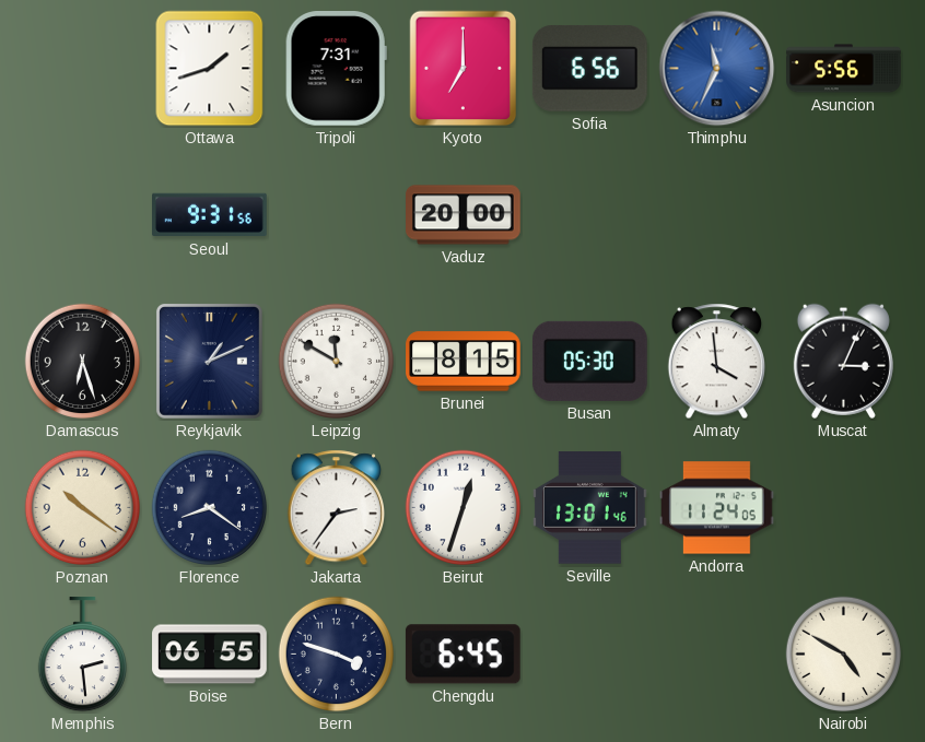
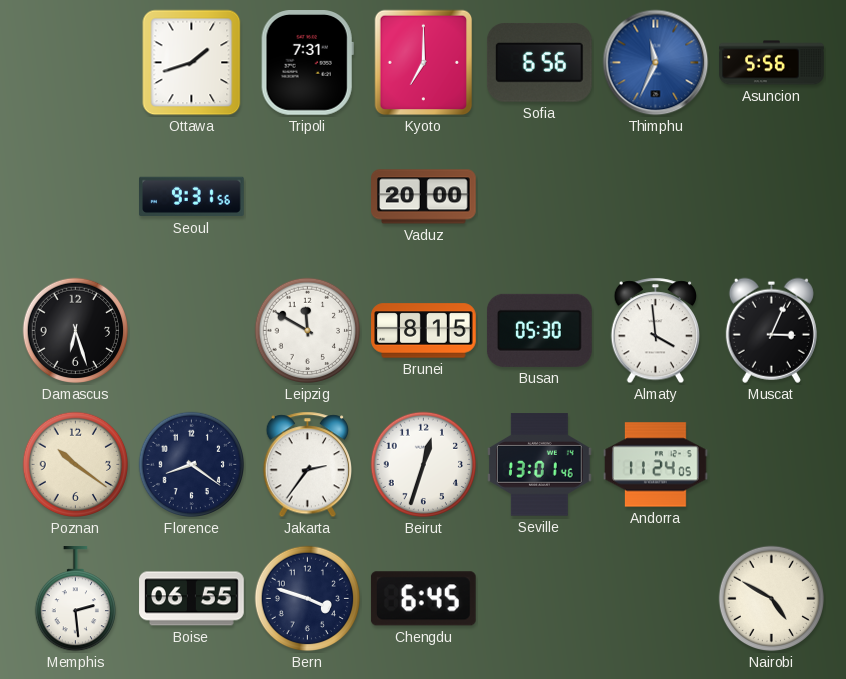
Reykjavik: 1:11 -> none
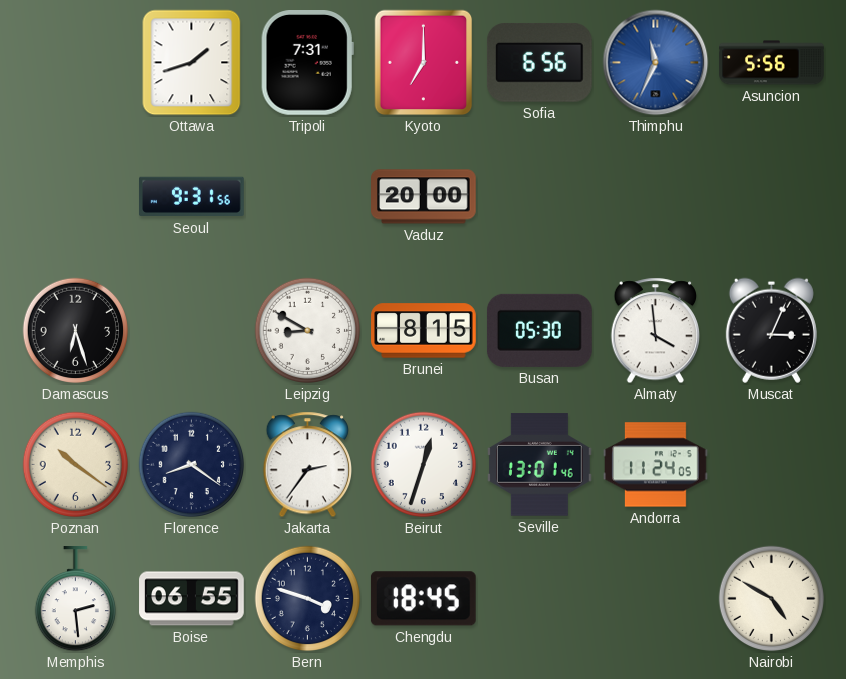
Leipzig: 11:50 -> 8:50
Chengdu: 6:45 -> 18:45
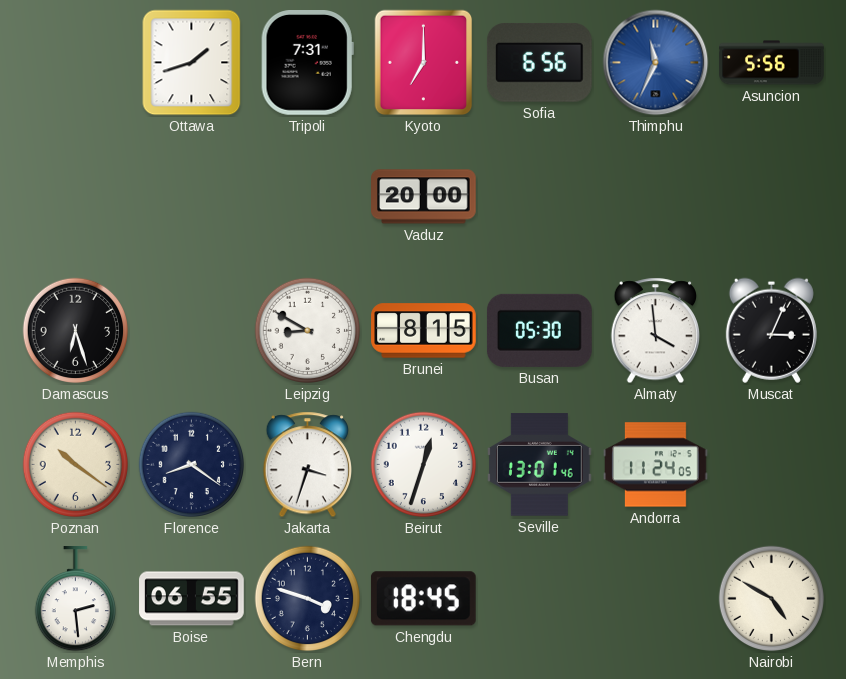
Seoul: 9:31 -> none
Jakarta: 2:36 -> 3:33
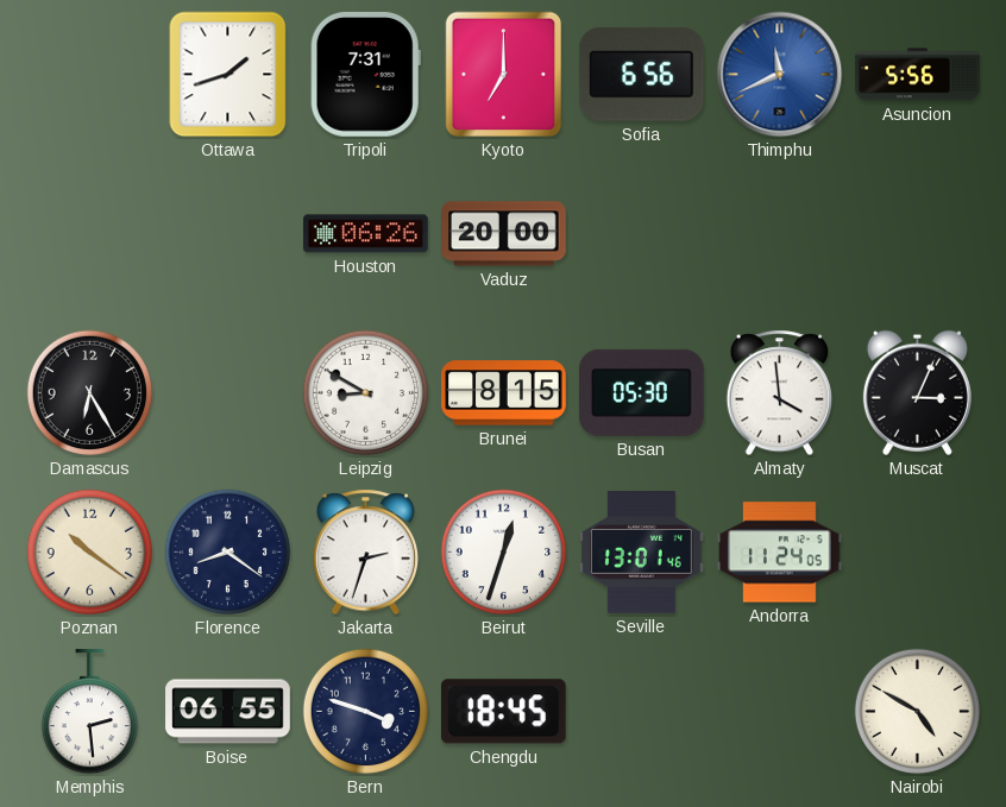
Thimphu: 11:34 -> 11:41
Houston: none -> 06:26
Damascus: 6:27 -> 6:25
Jakarta: 3:33 -> 2:33
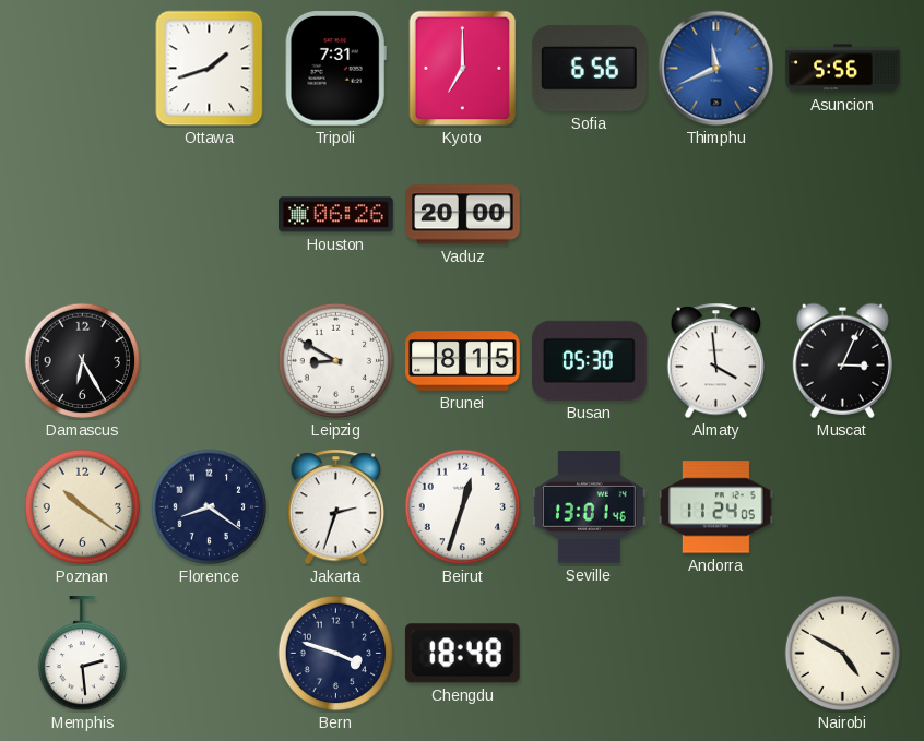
Boise: 06:55 -> none
Chengdu: 18:45 -> 18:48
